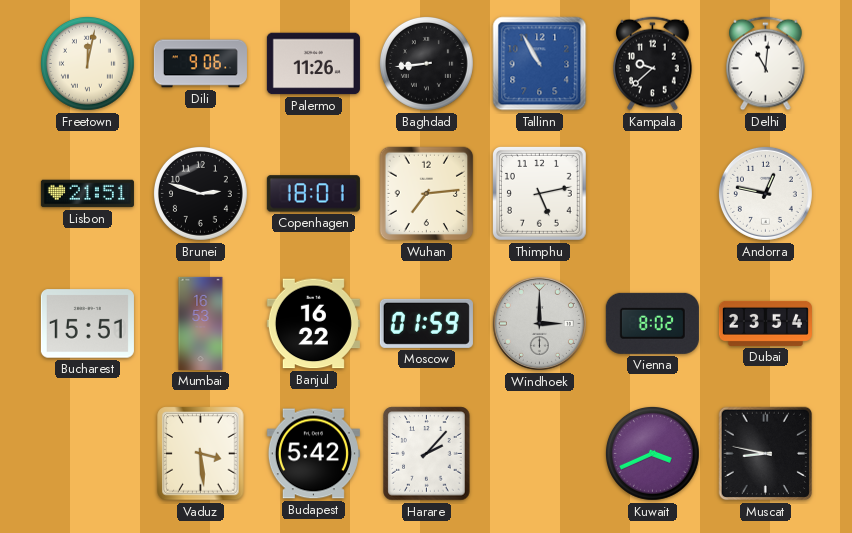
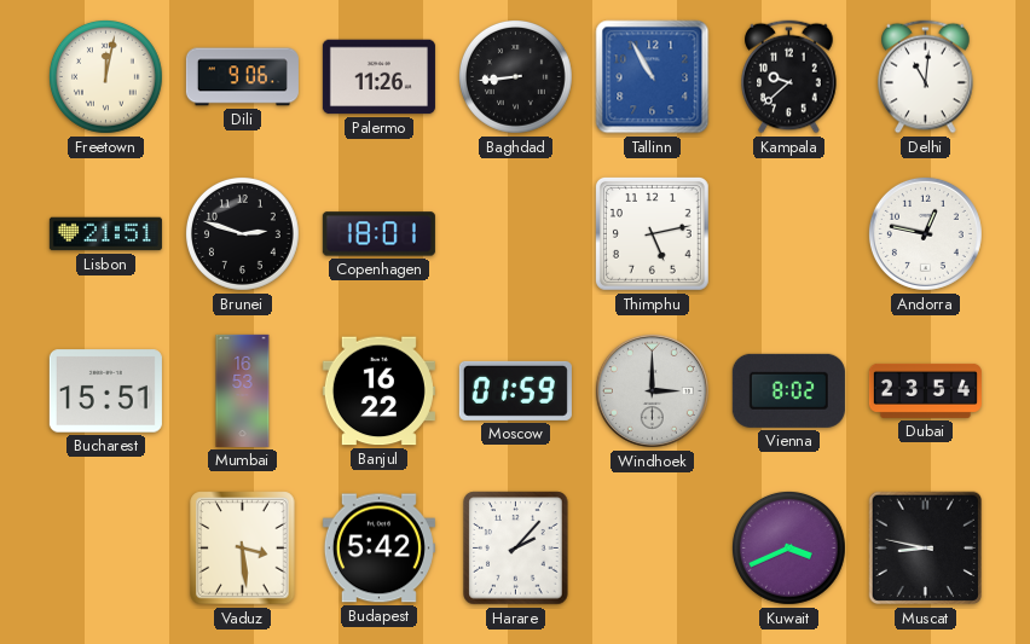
Wuhan: 7:14 -> none
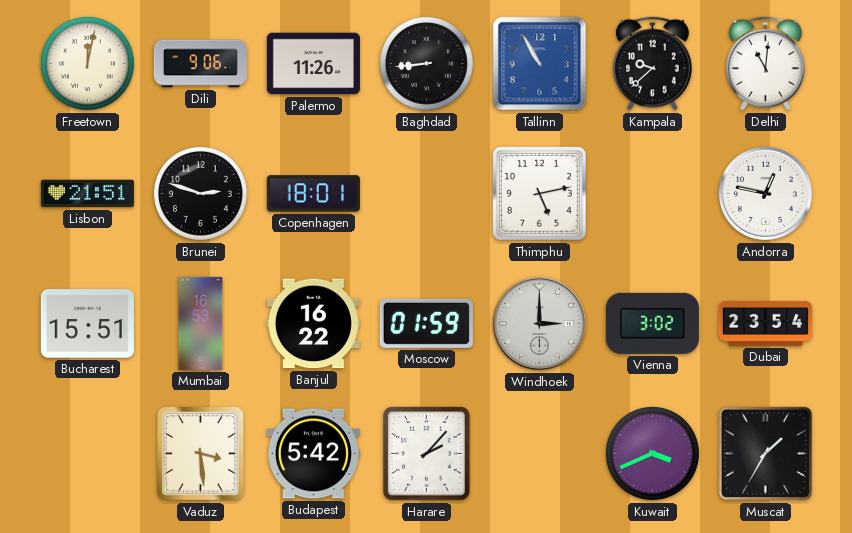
Vienna: 8:02 -> 3:02
Muscat: 8:47 -> 1:35
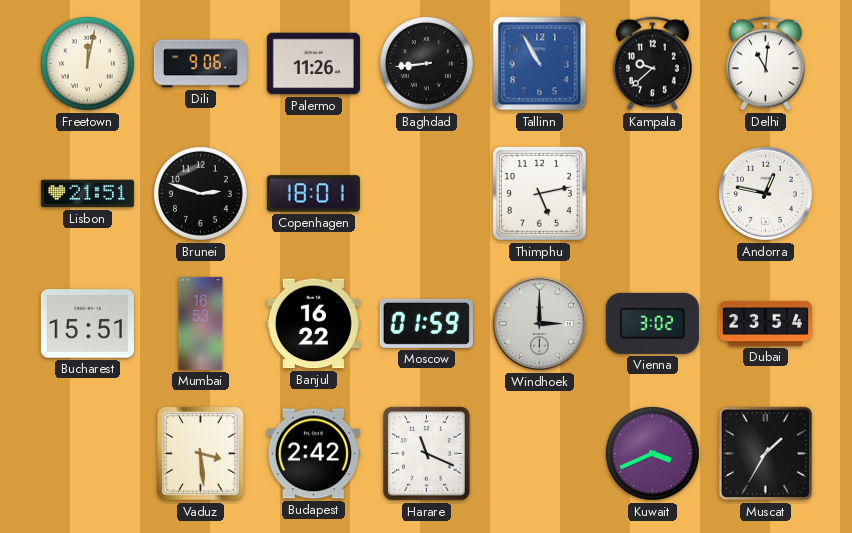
Budapest: 5:42 -> 2:42
Harare: 2:07 -> 11:19
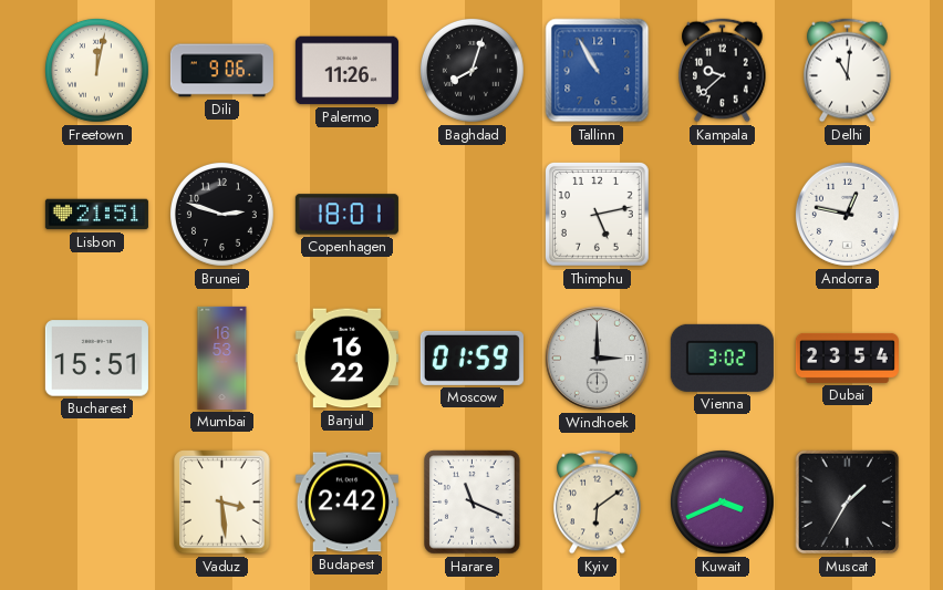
Baghdad: 8:44 -> 8:03
Kyiv: none -> 6:09
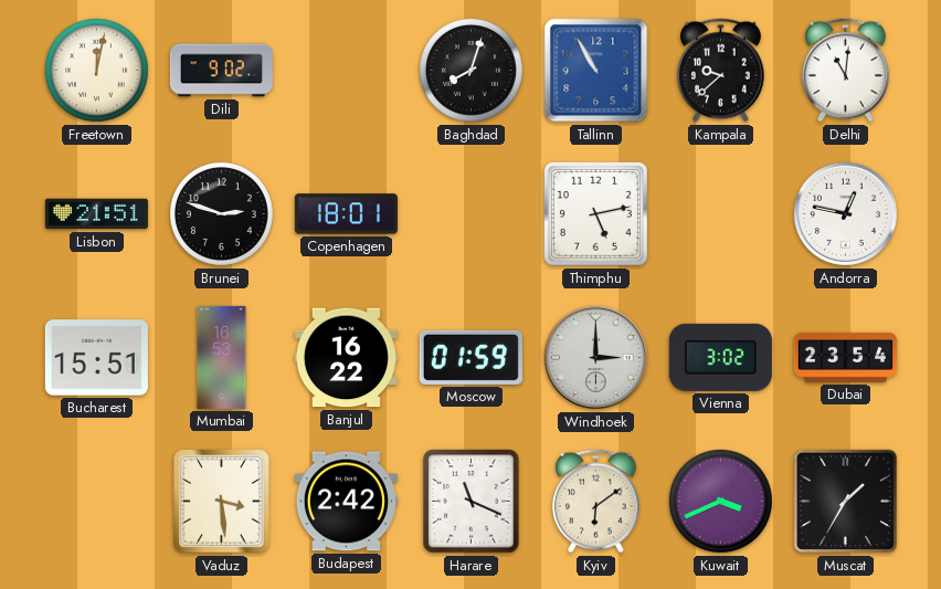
Dili: 9:06 -> 9:02
Palermo: 11:26 -> none
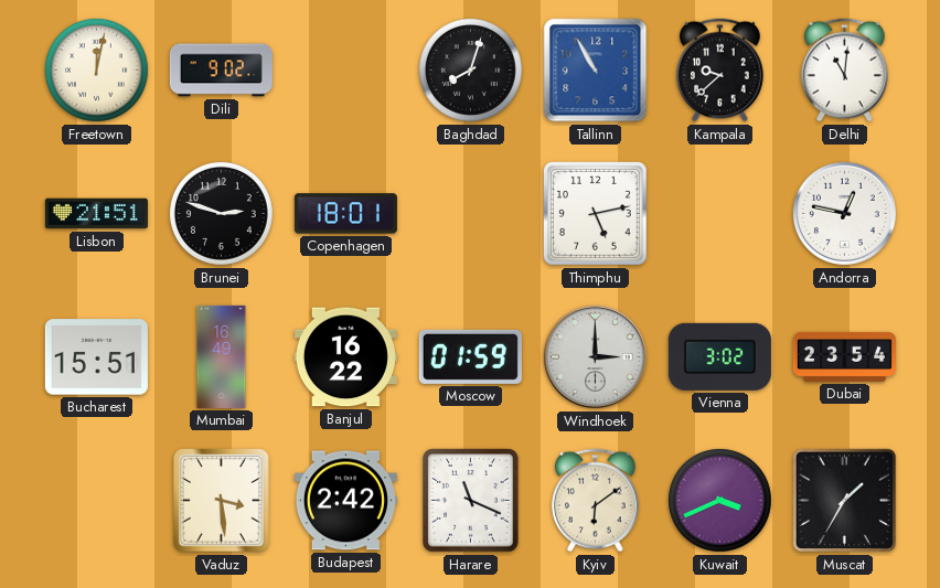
Mumbai: 16:53 -> 16:49
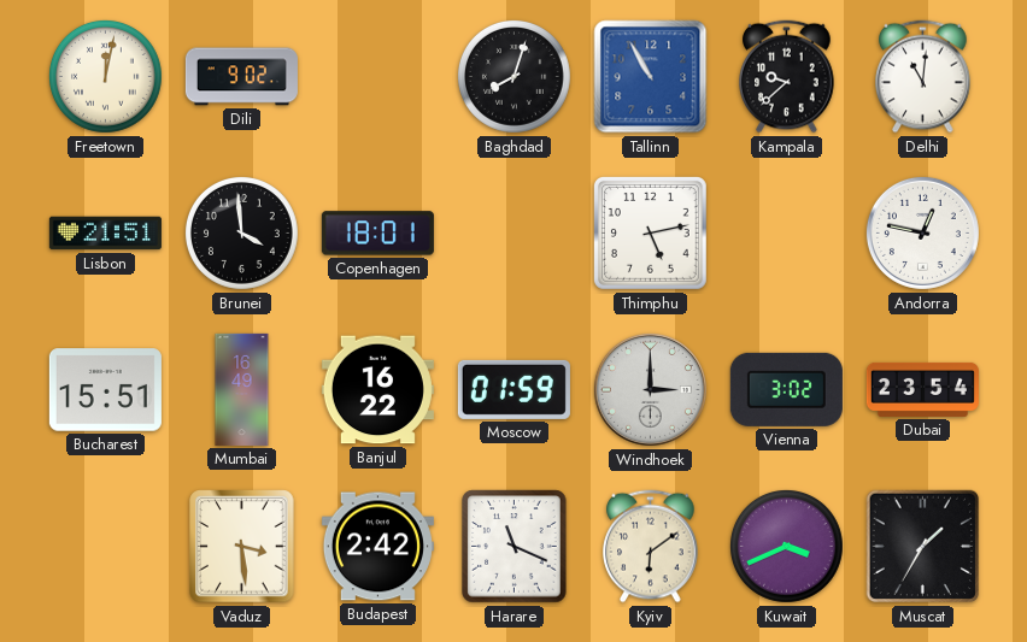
Brunei: 2:48 -> 3:59
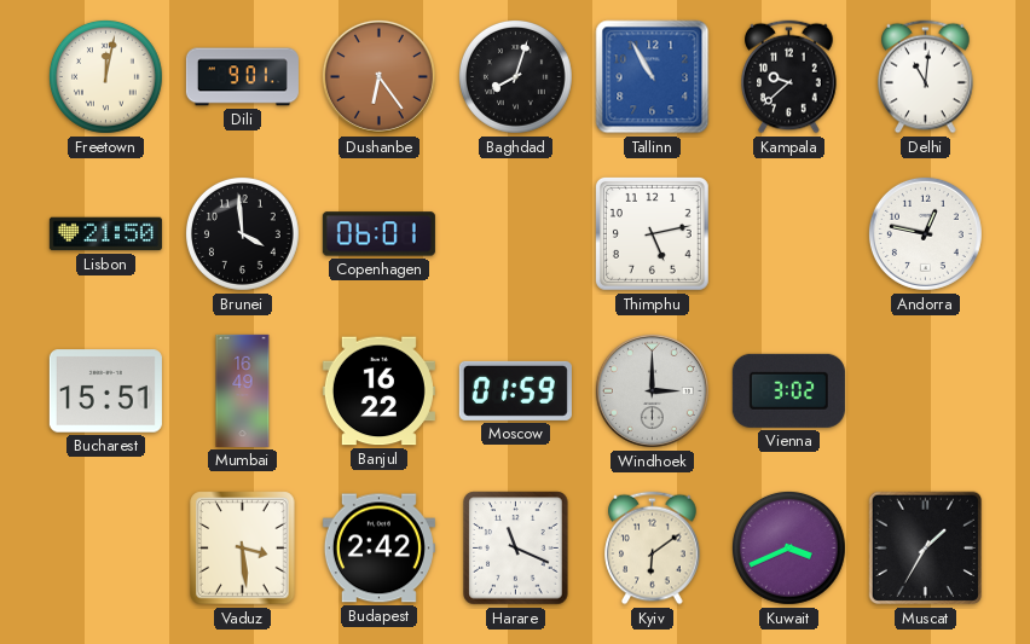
Dili: 9:02 -> 9:01
Dushanbe: none -> 6:24
Lisbon: 21:51 -> 21:50
Copenhagen: 18:01 -> 06:01
Dubai: 23:54 -> none
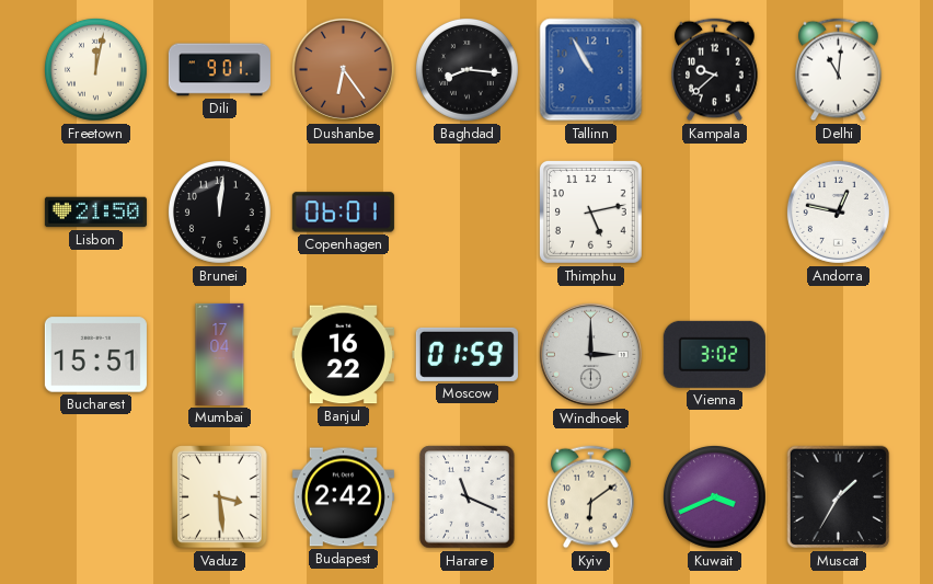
Baghdad: 8:03 -> 8:16
Brunei: 3:59 -> 12:01
Mumbai: 16:49 -> 17:04
